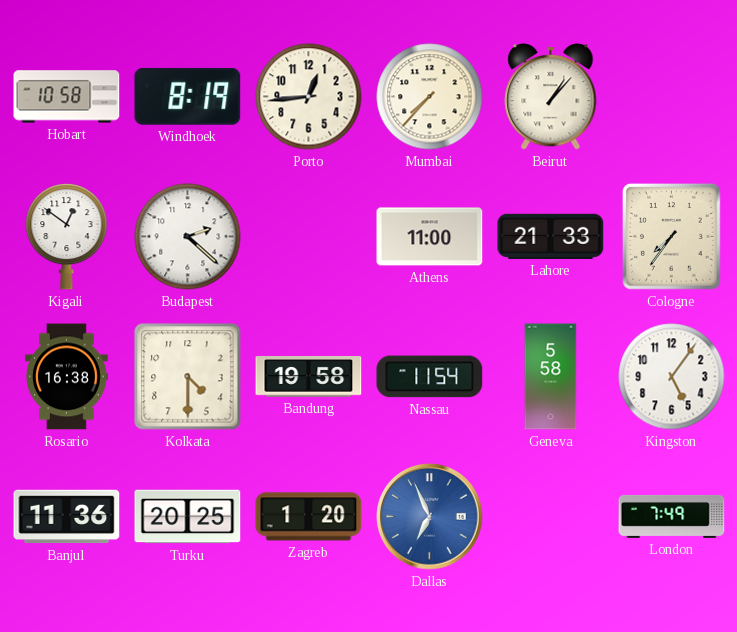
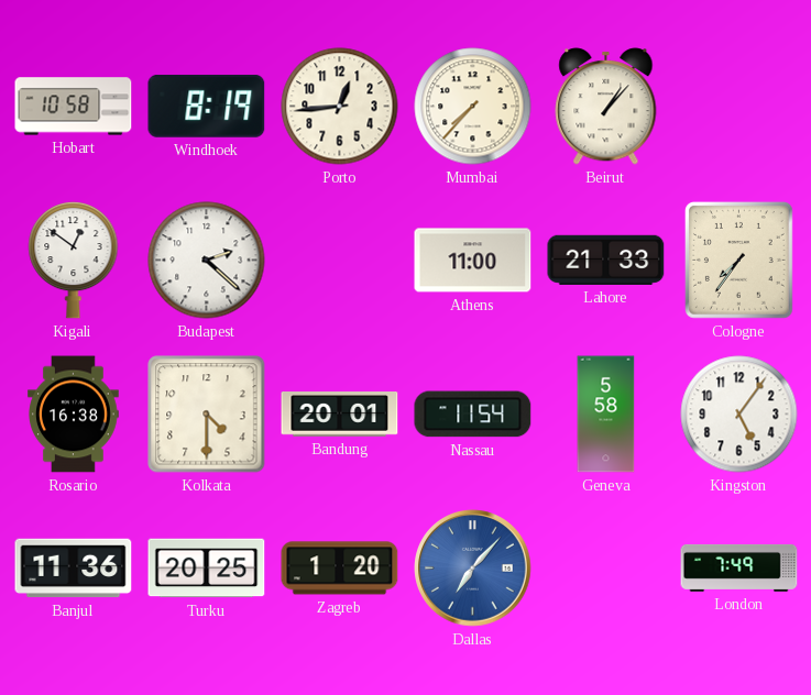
Bandung: 19:58 -> 20:01
Dallas: 6:56 -> 7:07
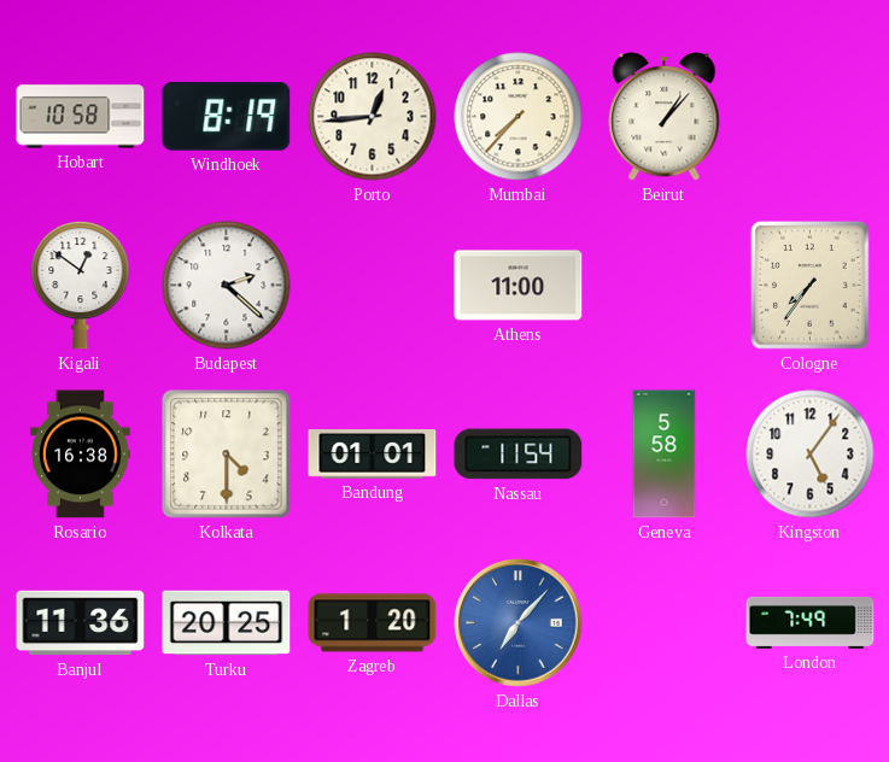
Lahore: 21:33 -> none
Bandung: 20:01 -> 01:01
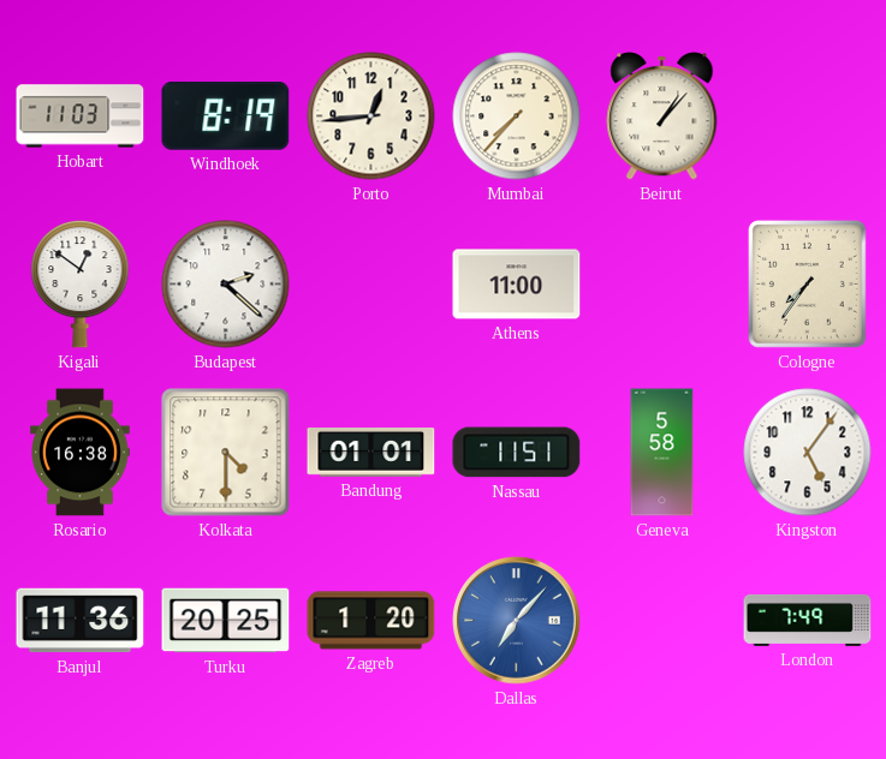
Hobart: 10:58 -> 11:03
Nassau: 11:54 -> 11:51
